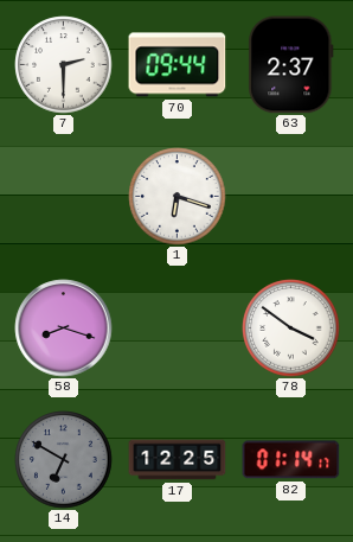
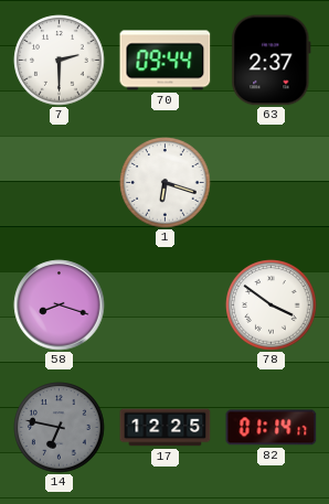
14: 6:50 -> 6:47
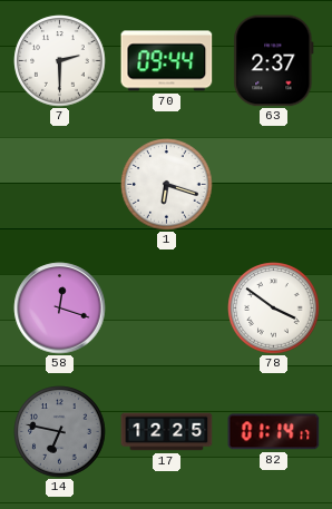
58: 8:18 -> 12:18
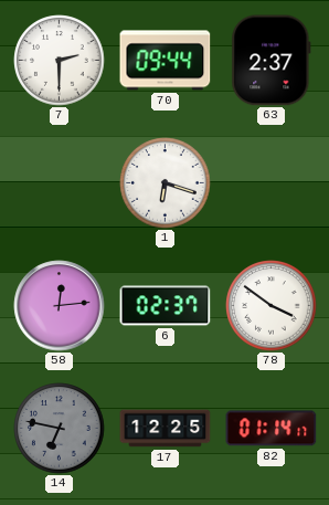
58: 12:18 -> 12:14
6: none -> 02:37
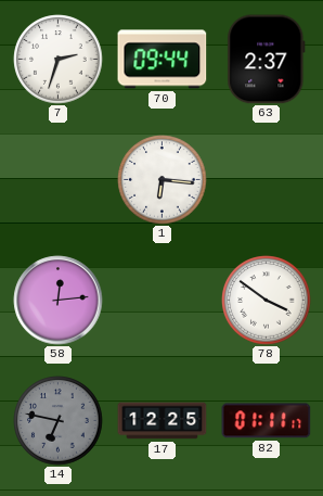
7: 2:30 -> 2:33
1: 6:18 -> 6:16
6: 02:37 -> none
82: 01:14 -> 01:11
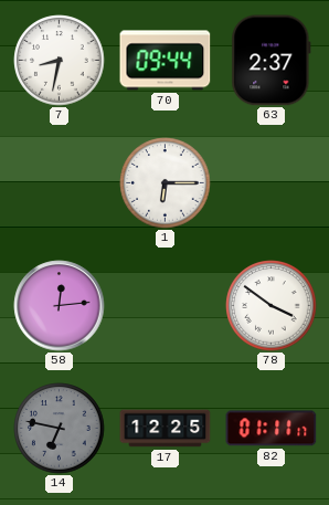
7: 2:33 -> 8:32
1: 6:16 -> 6:15
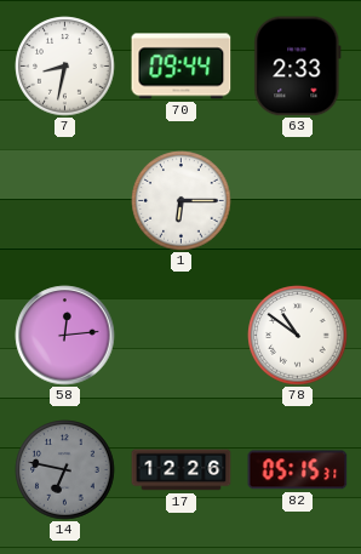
63: 2:37 -> 2:33
78: 3:51 -> 10:51
17: 12:25 -> 12:26
82: 01:11 -> 05:15
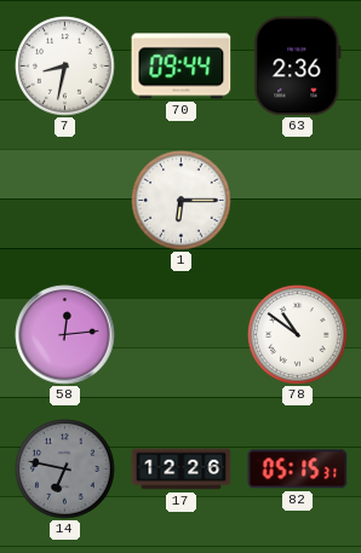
63: 2:33 -> 2:36
